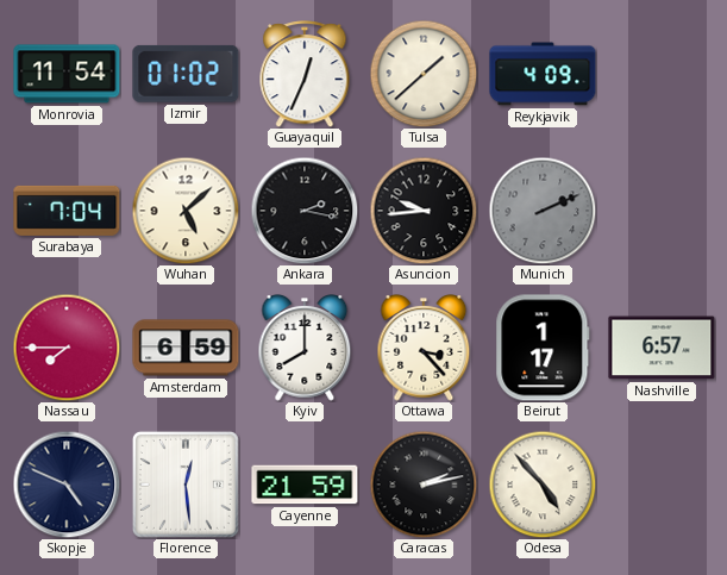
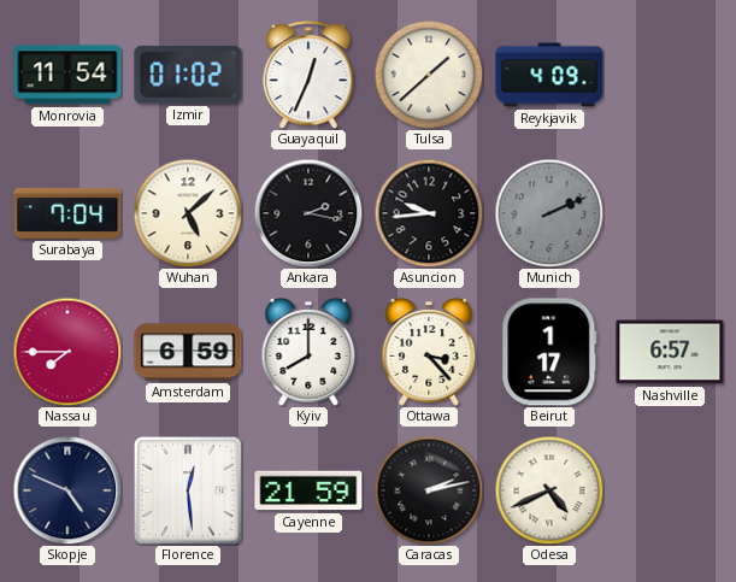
Odesa: 4:53 -> 4:41
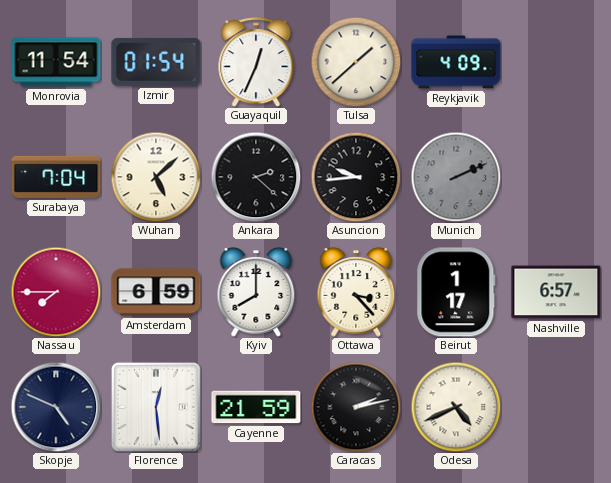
Izmir: 01:02 -> 01:54
Ankara: 2:17 -> 2:22
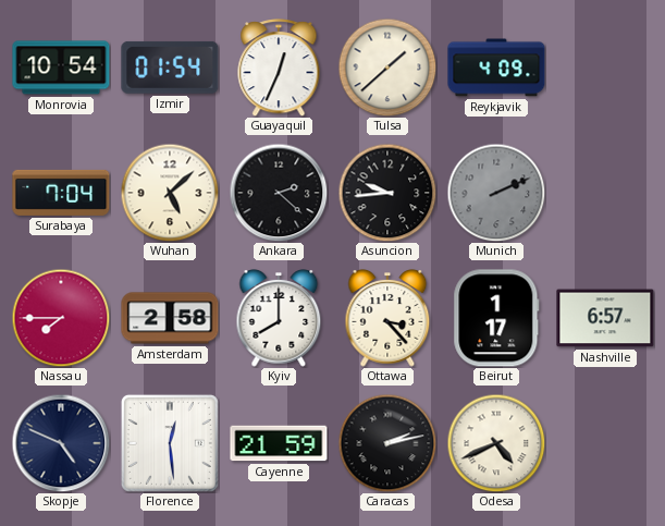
Monrovia: 11:54 -> 10:54
Amsterdam: 6:59 -> 2:58
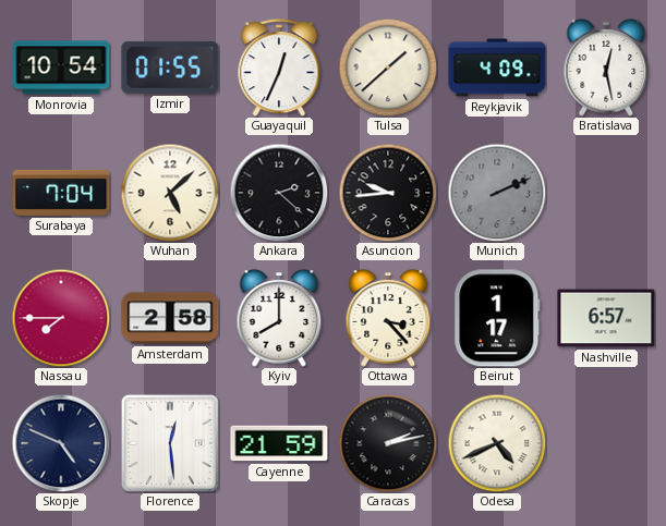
Izmir: 01:54 -> 01:55
Bratislava: none -> 12:28
